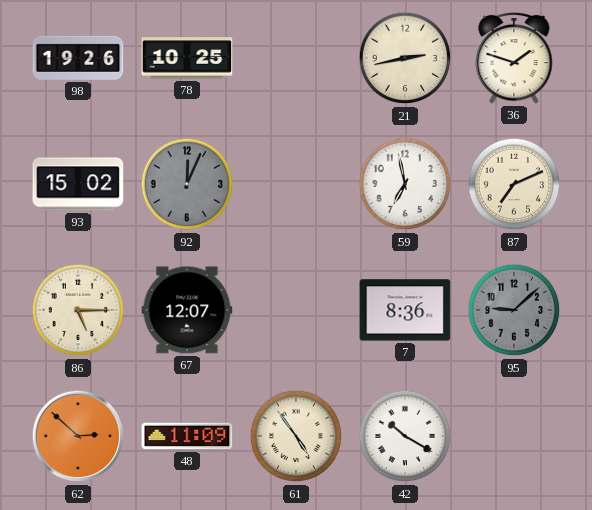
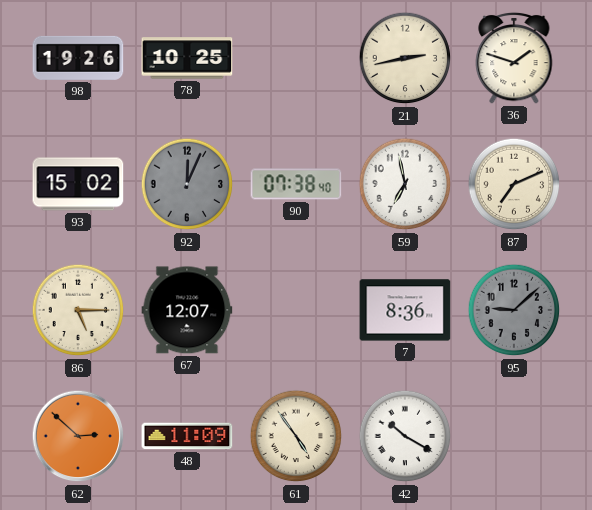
90: none -> 07:38
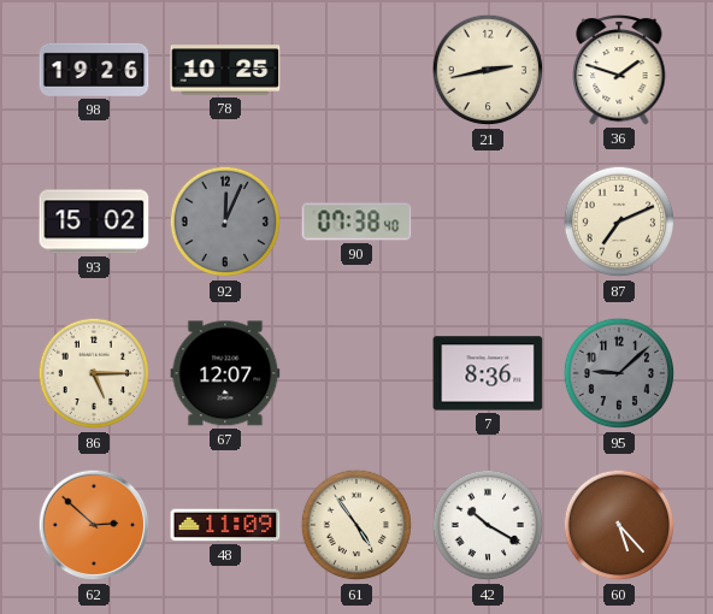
59: 6:58 -> none
60: none -> 5:23
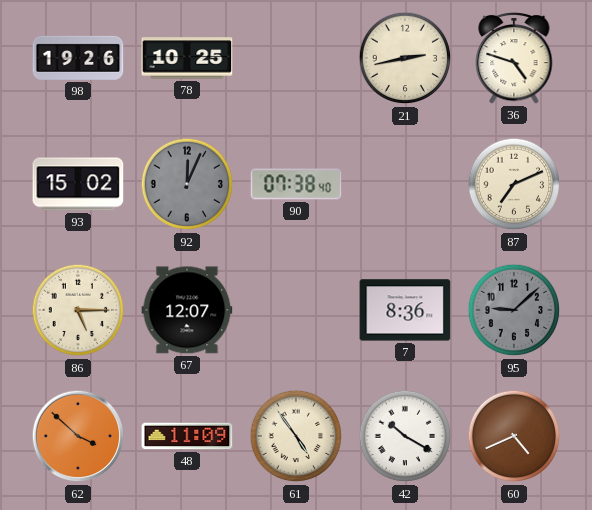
36: 1:48 -> 4:48
62: 2:52 -> 3:52
60: 5:23 -> 4:41
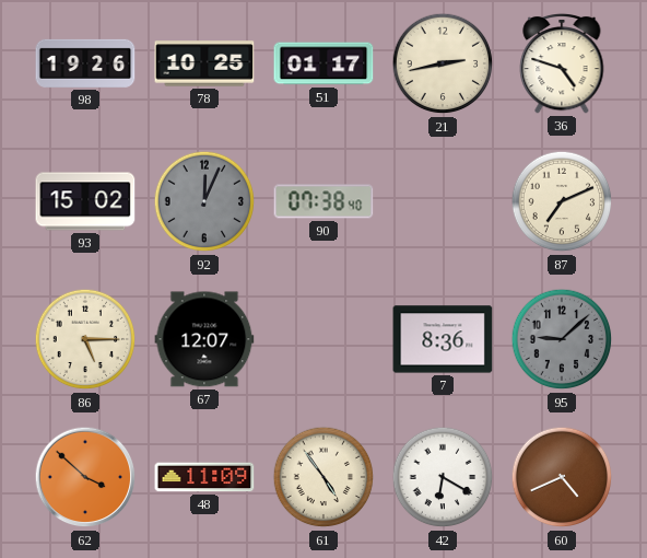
51: none -> 01:17
42: 10:20 -> 6:20
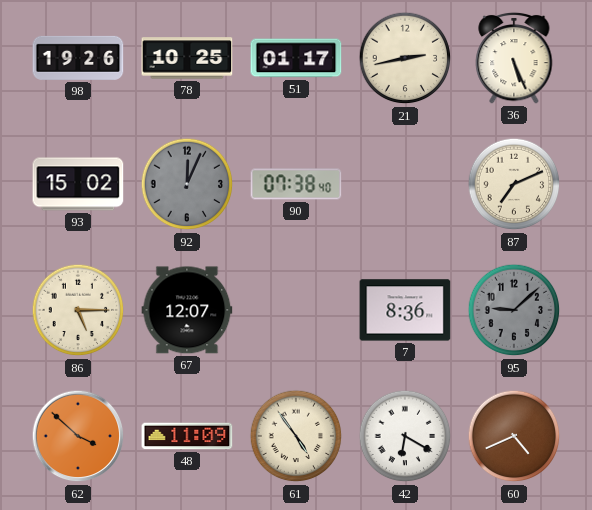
36: 4:48 -> 5:26
